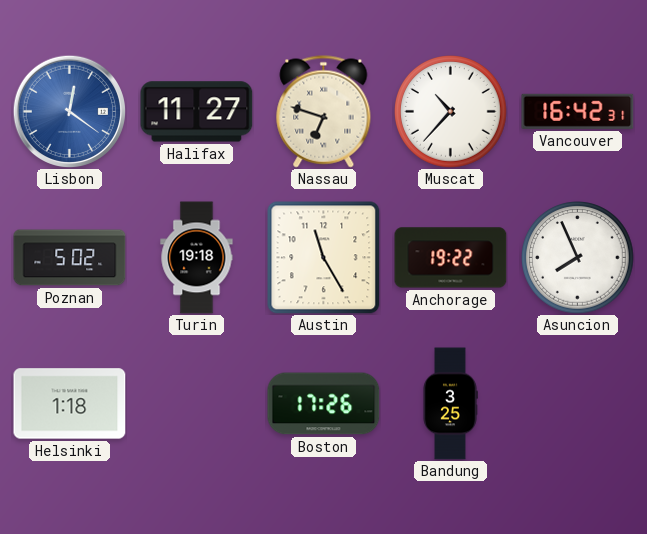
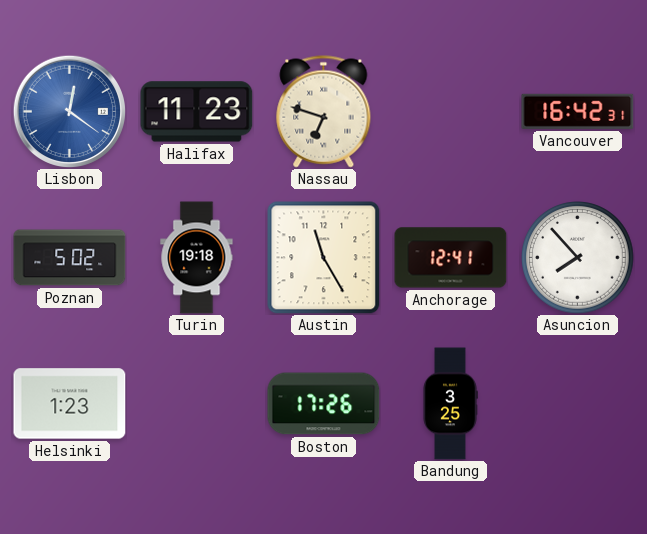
Halifax: 11:27 -> 11:23
Muscat: 10:37 -> none
Anchorage: 19:22 -> 12:41
Asuncion: 7:56 -> 7:53
Helsinki: 1:18 -> 1:23
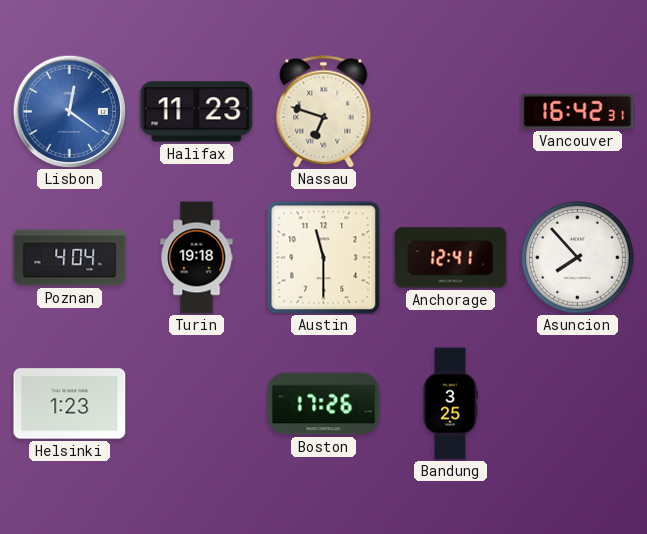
Poznan: 5:02 -> 4:04
Austin: 11:25 -> 11:30
